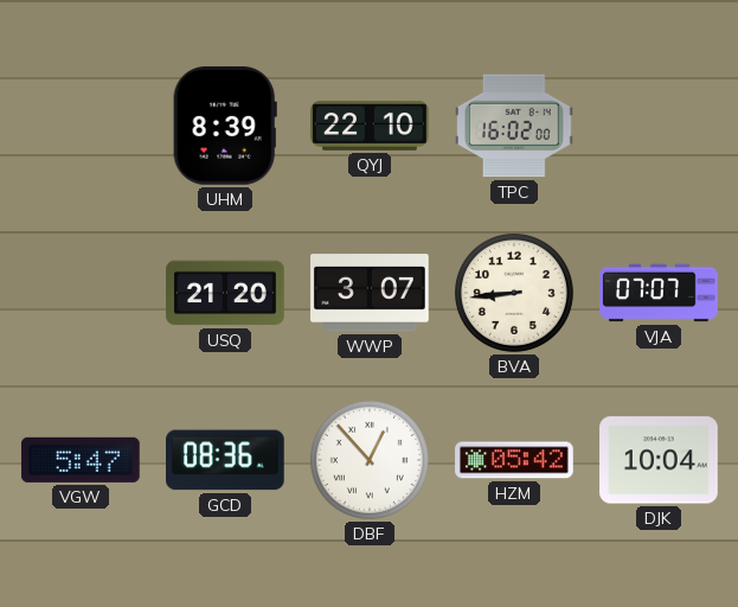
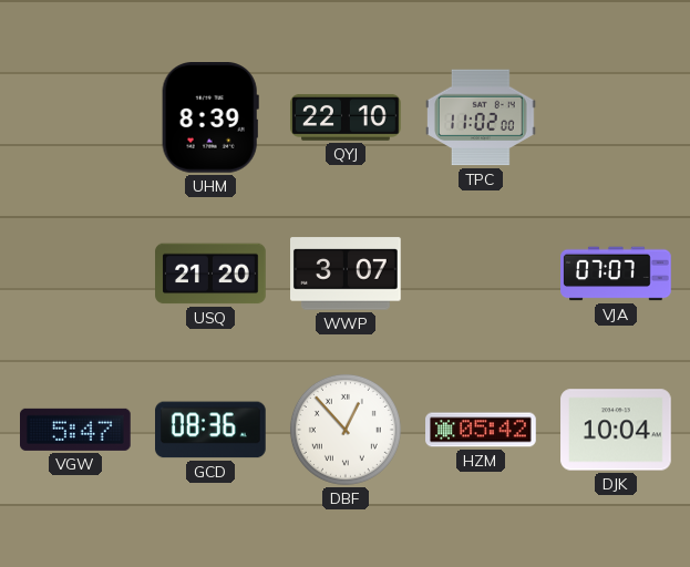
TPC: 16:02 -> 11:02
BVA: 8:44 -> none
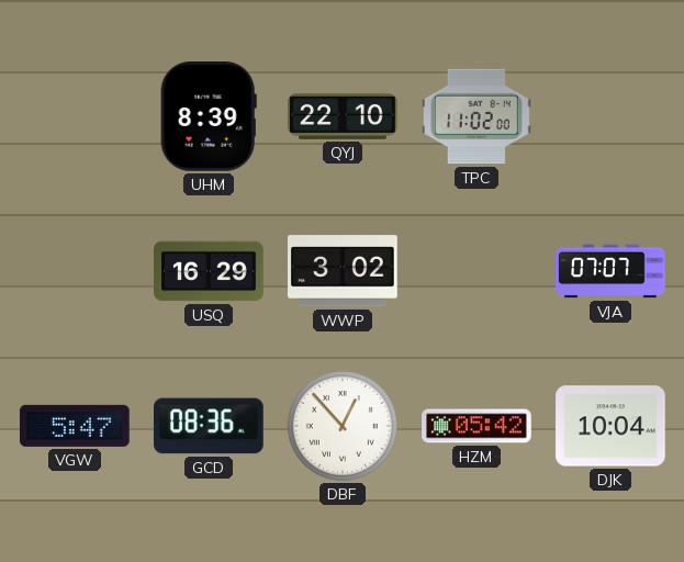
USQ: 21:20 -> 16:29
WWP: 3:07 -> 3:02
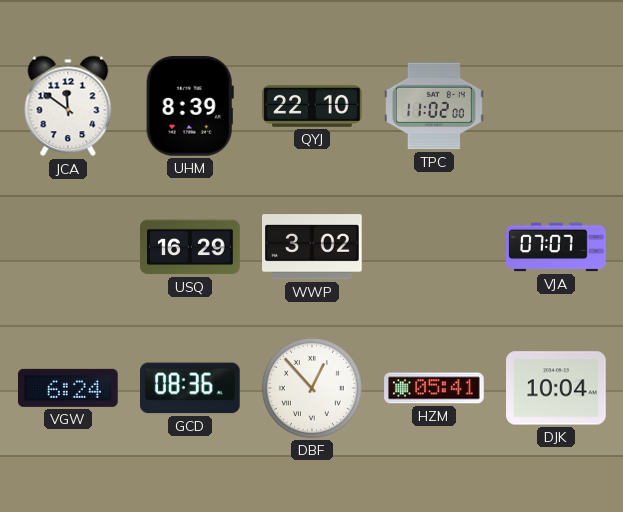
JCA: none -> 11:51
VGW: 5:47 -> 6:24
HZM: 05:42 -> 05:41
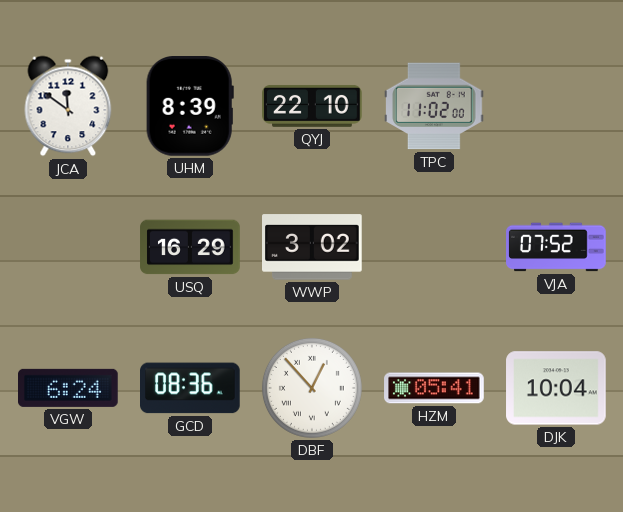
VJA: 07:07 -> 07:52
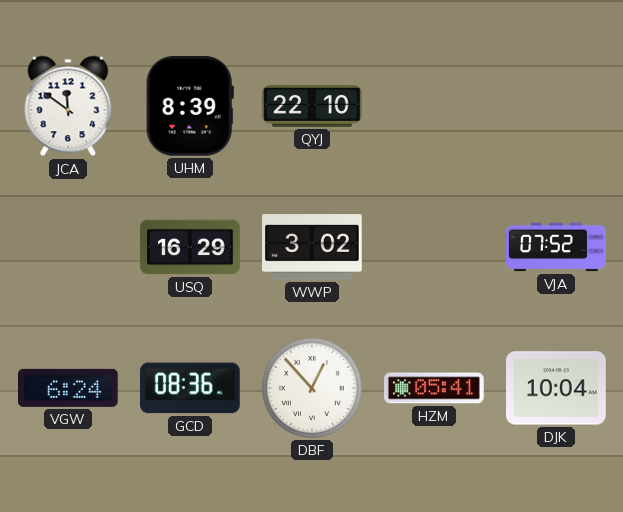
TPC: 11:02 -> none
